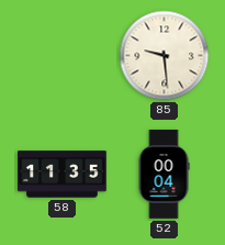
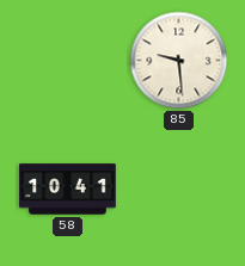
58: 11:35 -> 10:41
52: 00:04 -> none
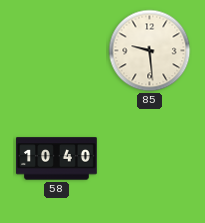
58: 10:41 -> 10:40
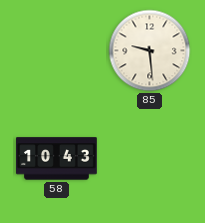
58: 10:40 -> 10:43
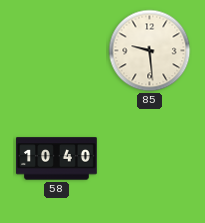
58: 10:43 -> 10:40
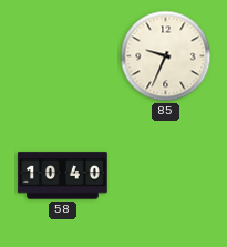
85: 9:29 -> 9:34
